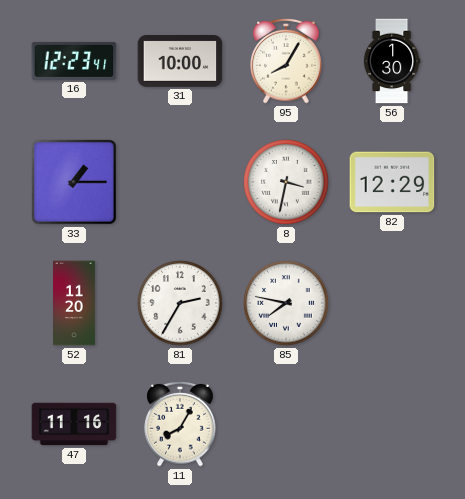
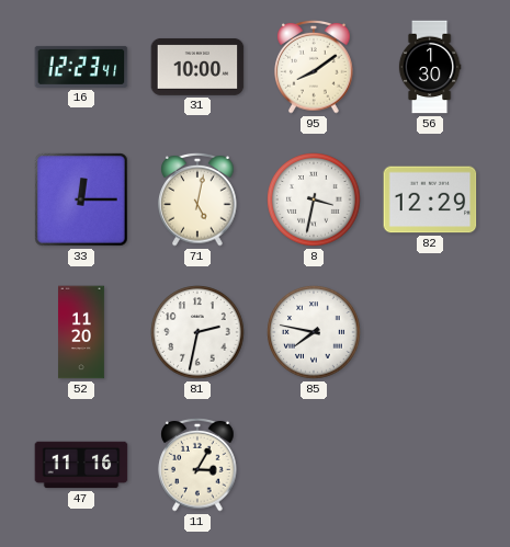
95: 8:05 -> 8:09
33: 1:15 -> 12:15
71: none -> 5:02
81: 2:35 -> 2:32
11: 8:05 -> 3:05
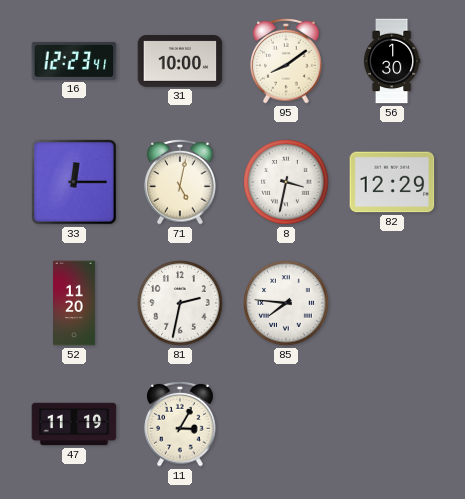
85: 7:47 -> 7:46
47: 11:16 -> 11:19
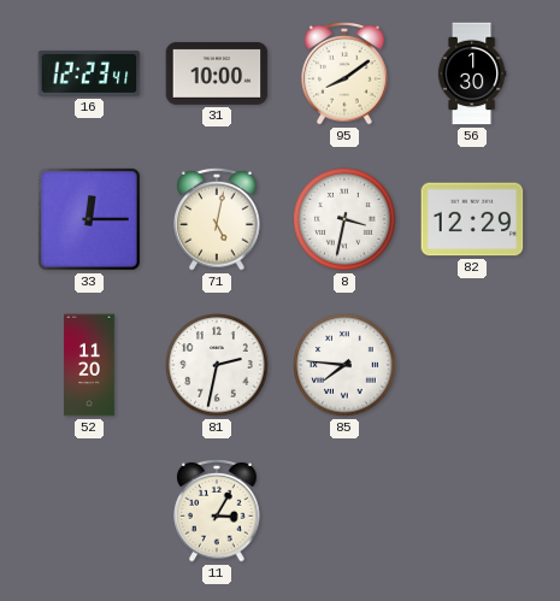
47: 11:19 -> none
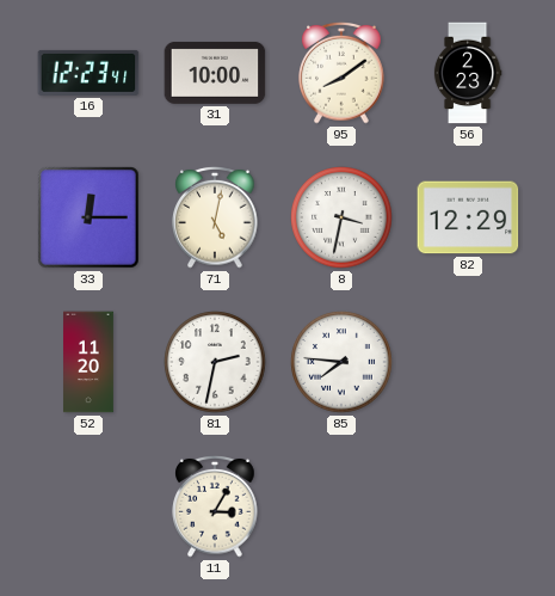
56: 1:30 -> 2:23
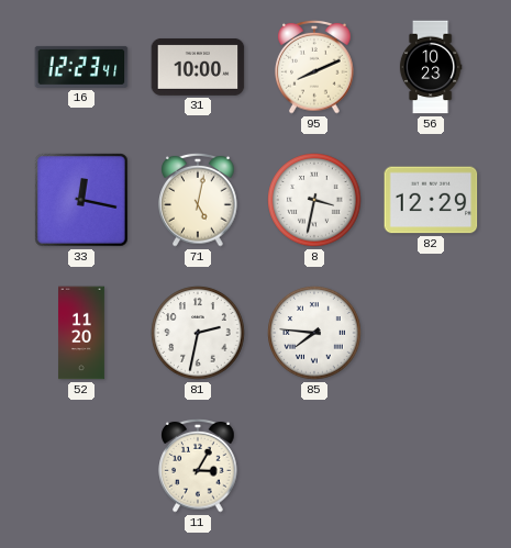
95: 8:09 -> 8:11
56: 2:23 -> 10:23
33: 12:15 -> 12:17
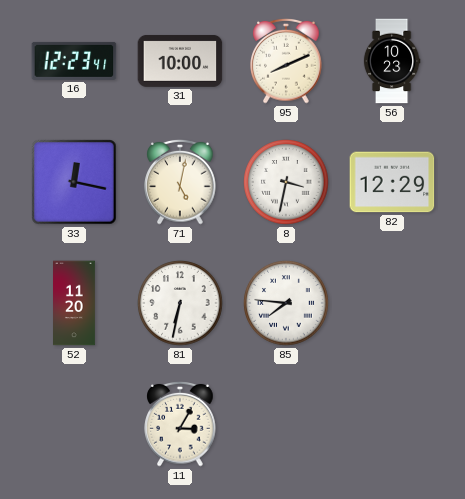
81: 2:32 -> 6:32
